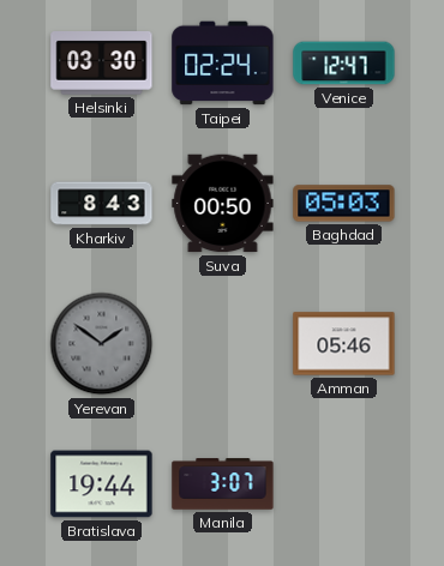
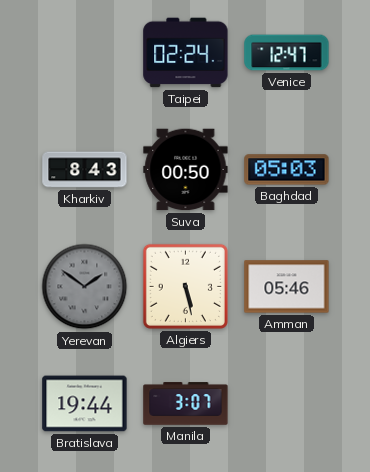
Helsinki: 03:30 -> none
Algiers: none -> 5:28
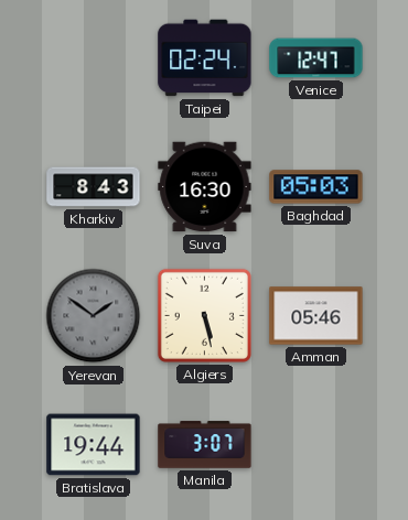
Suva: 00:50 -> 16:30
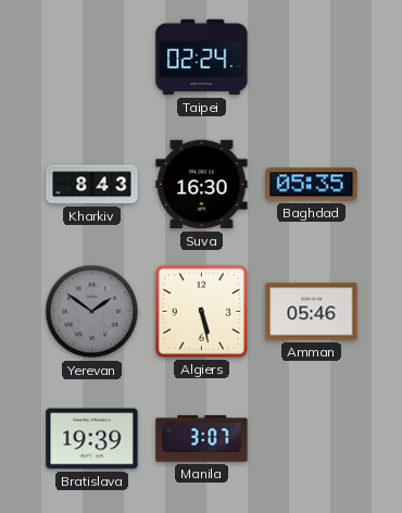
Venice: 12:47 -> none
Baghdad: 05:03 -> 05:35
Bratislava: 19:44 -> 19:39
